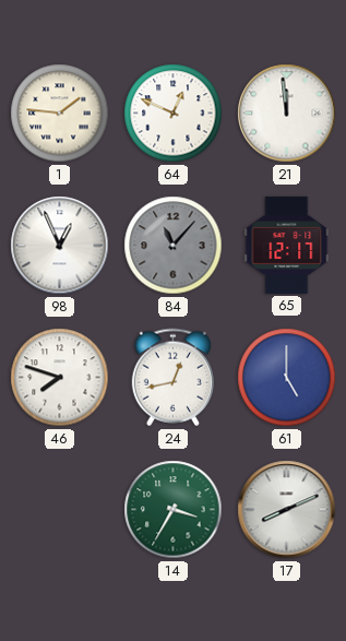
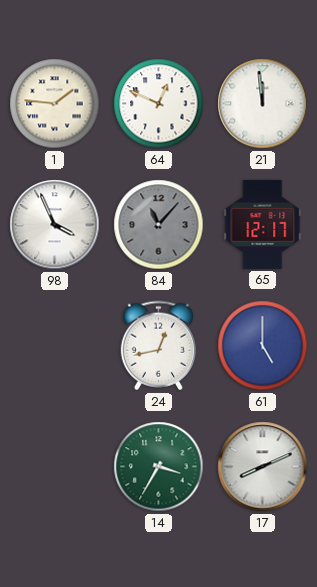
98: 12:56 -> 3:56
46: 7:48 -> none
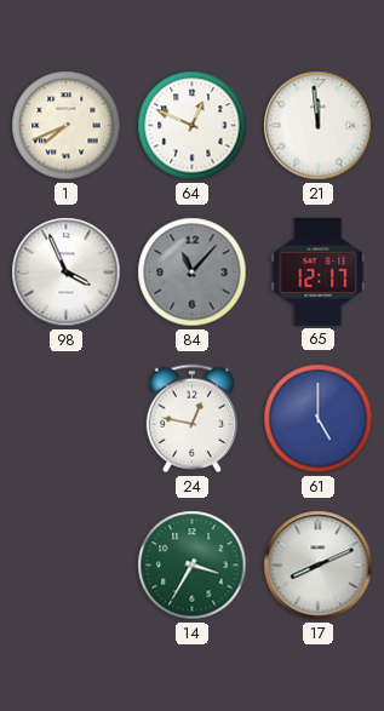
1: 1:46 -> 7:41
24: 12:43 -> 12:47
